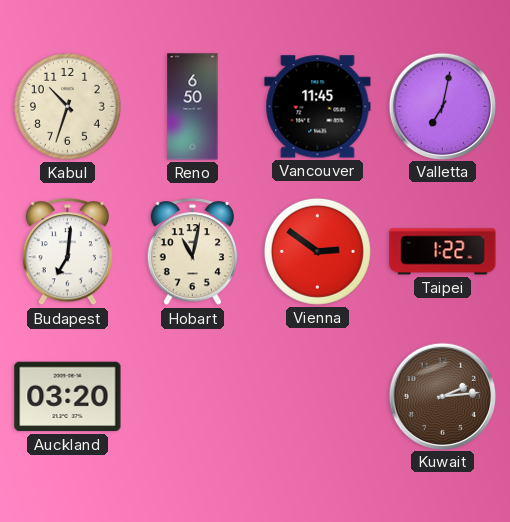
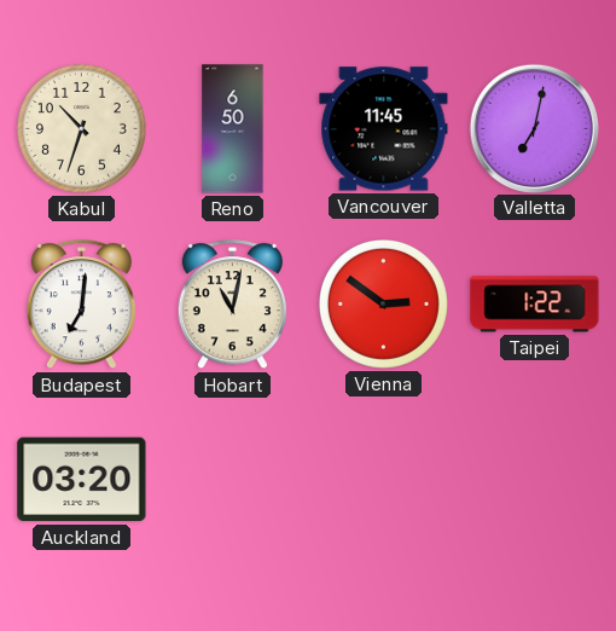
Kuwait: 2:14 -> none
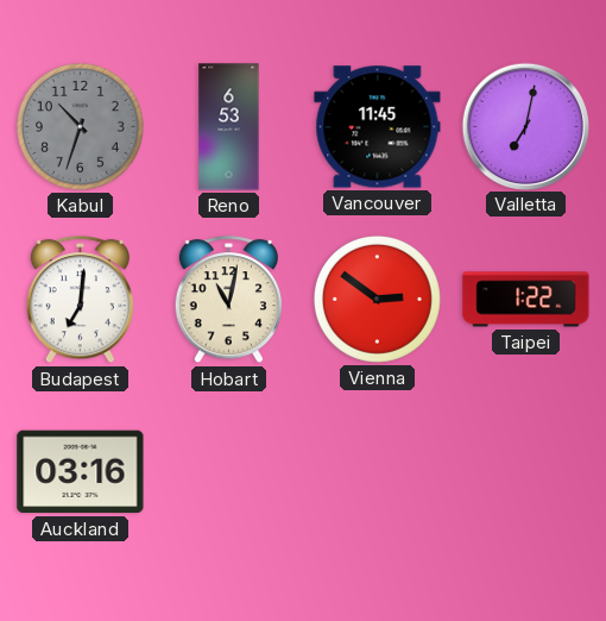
Kabul dial: cream -> grey
Reno: 6:50 -> 6:53
Auckland: 03:20 -> 03:16
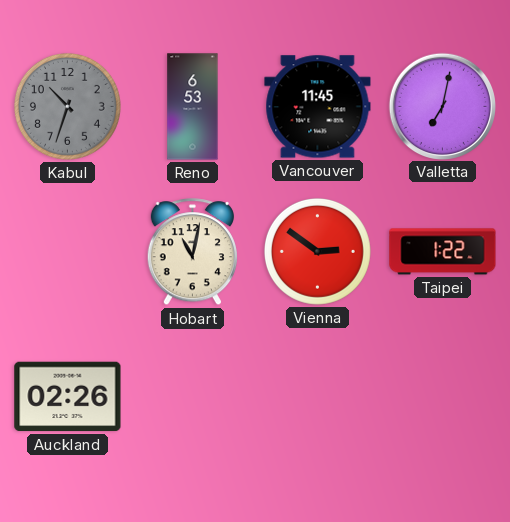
Budapest: 7:01 -> none
Auckland: 03:16 -> 02:26
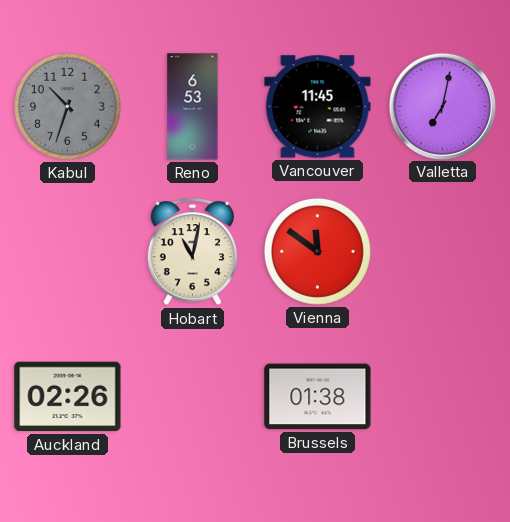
Vienna: 2:51 -> 11:51
Taipei: 1:22 -> none
Brussels: none -> 01:38
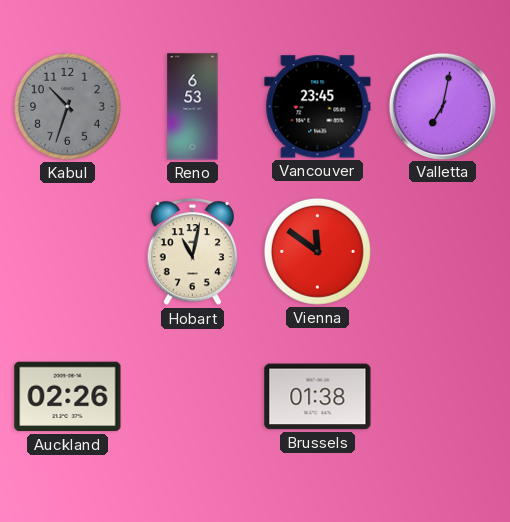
Vancouver: 11:45 -> 23:45
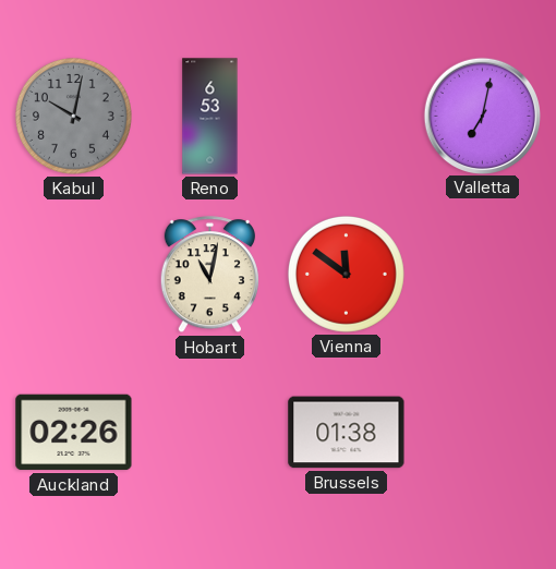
Kabul: 10:33 -> 10:02
Vancouver: 23:45 -> none
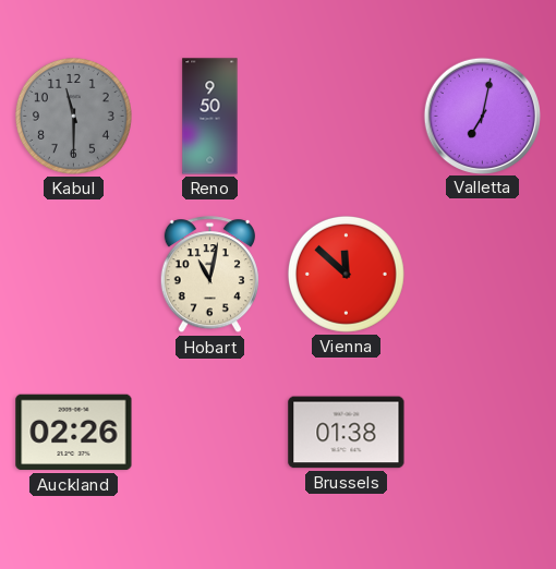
Kabul: 10:02 -> 11:30
Reno: 6:53 -> 9:50
Vienna: 11:51 -> 11:52
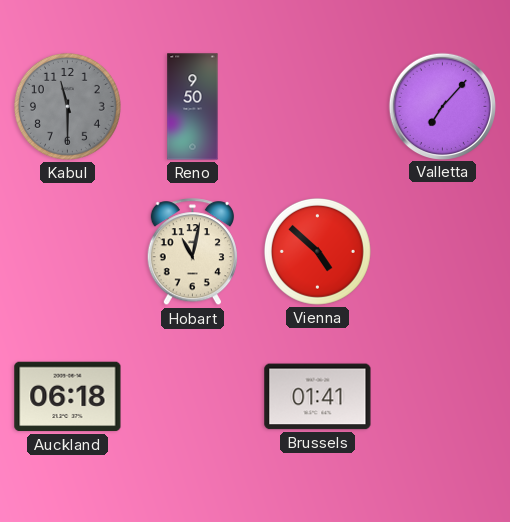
Valletta: 7:02 -> 7:07
Vienna: 11:52 -> 4:52
Auckland: 02:26 -> 06:18
Brussels: 01:38 -> 01:41
